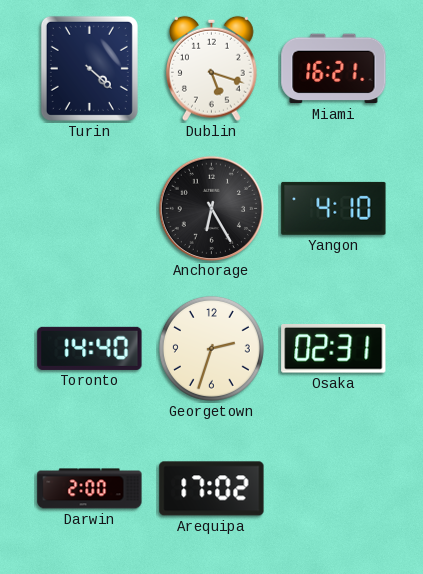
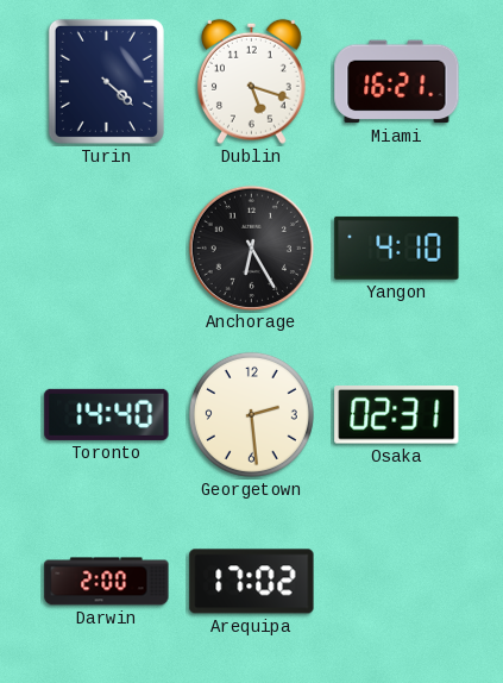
Georgetown: 2:33 -> 2:29
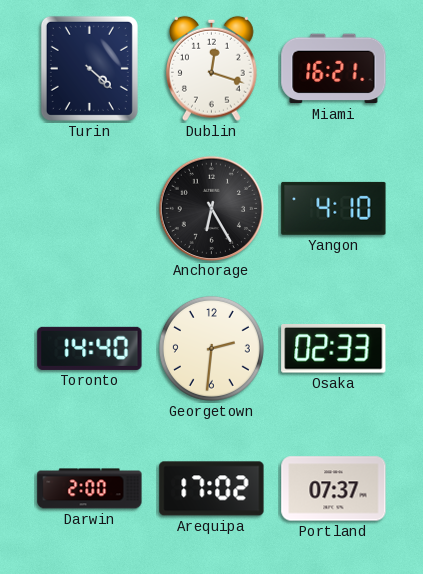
Dublin: 5:18 -> 12:18
Georgetown: 2:29 -> 2:31
Osaka: 02:31 -> 02:33
Portland: none -> 07:37
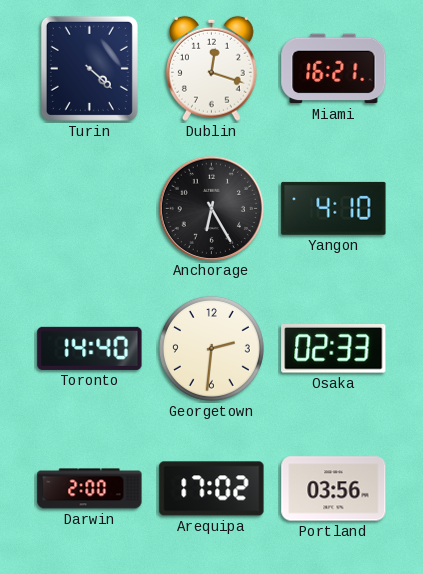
Portland: 07:37 -> 03:56
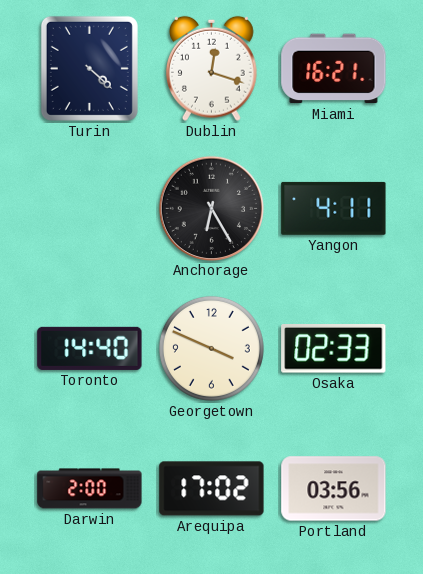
Yangon: 4:10 -> 4:11
Georgetown: 2:31 -> 3:49
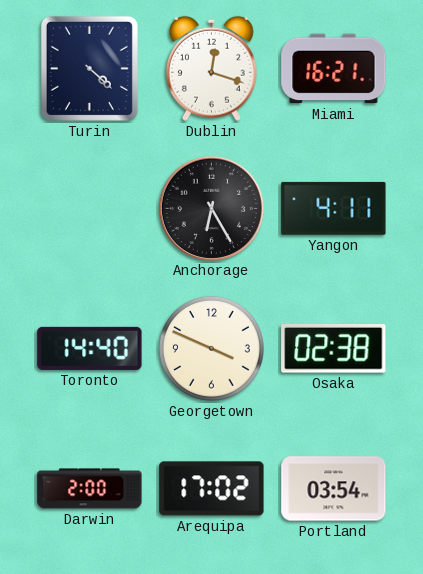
Osaka: 02:33 -> 02:38
Portland: 03:56 -> 03:54
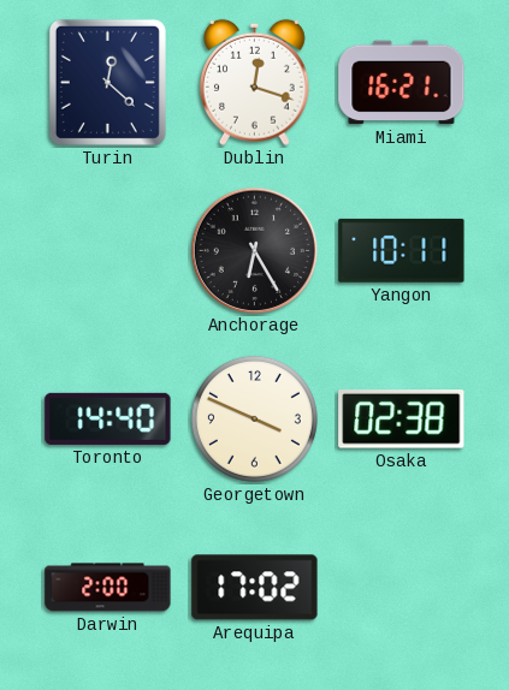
Turin: 4:22 -> 12:22
Yangon: 4:11 -> 10:11
Portland: 03:54 -> none
